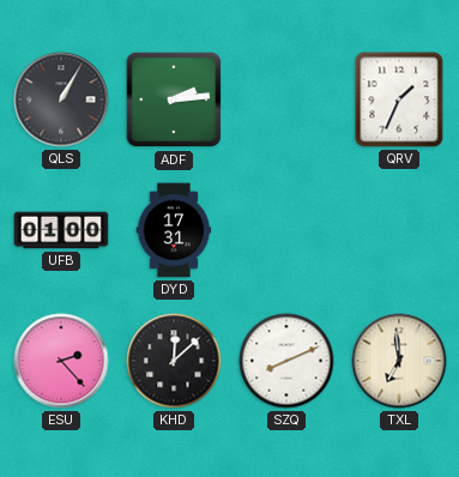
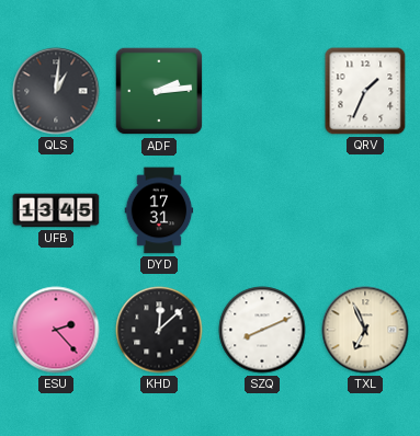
QLS: 1:05 -> 1:01
UFB: 01:00 -> 13:45
TXL: 6:59 -> 6:56
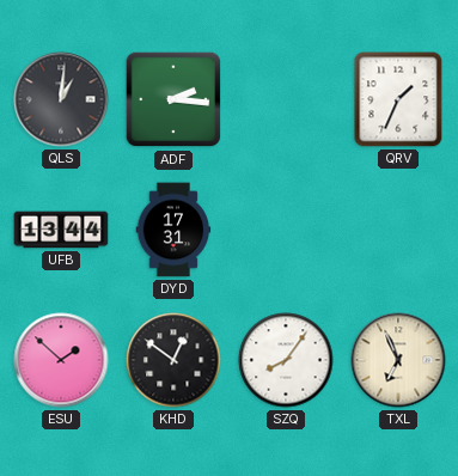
ADF: 2:14 -> 2:16
UFB: 13:45 -> 13:44
ESU: 2:23 -> 1:52
KHD: 12:08 -> 12:51
SZQ: 8:11 -> 8:06
